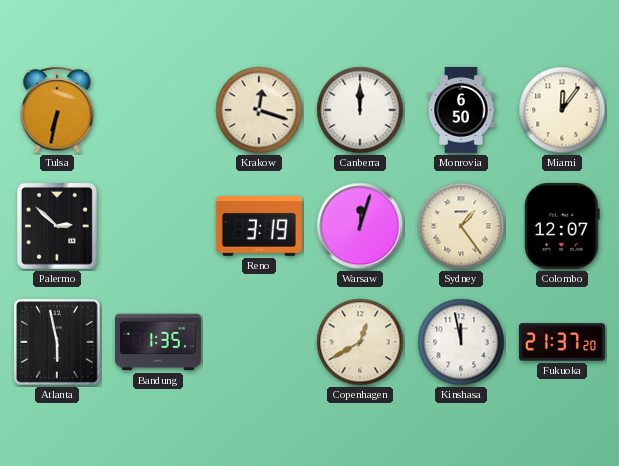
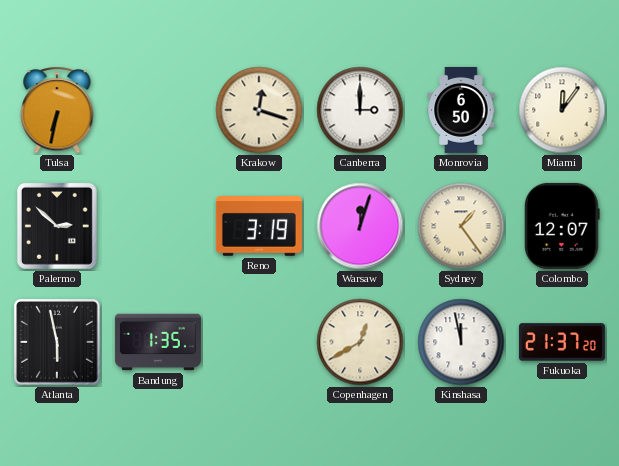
Canberra: 12:00 -> 3:00
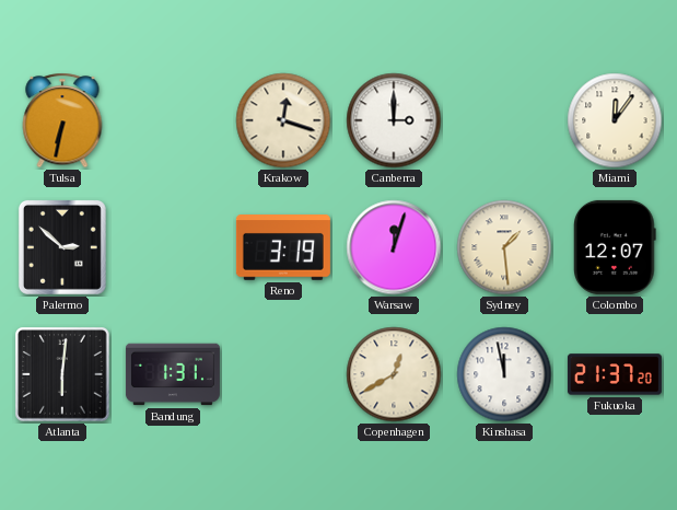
Monrovia: 6:50 -> none
Sydney: 1:24 -> 1:29
Atlanta: 5:58 -> 6:01
Bandung: 1:35 -> 1:31
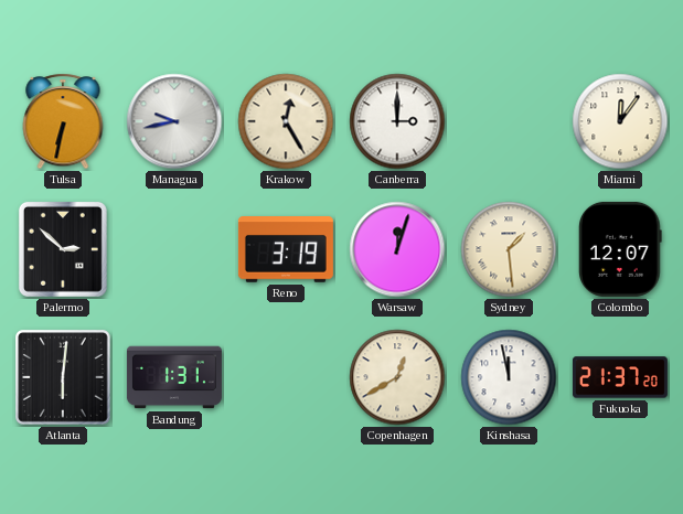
Managua: none -> 9:43
Krakow: 12:18 -> 12:25
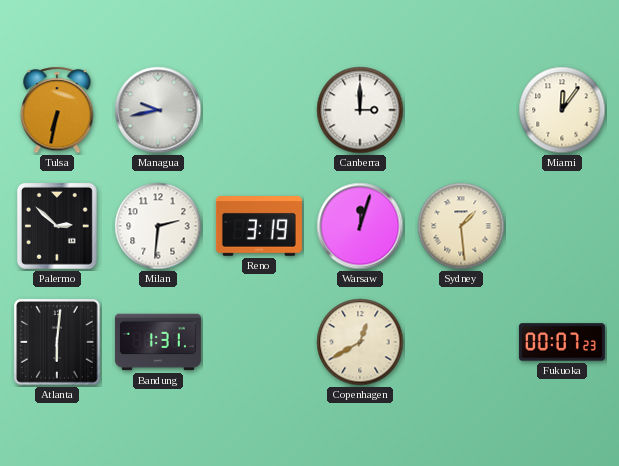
Krakow: 12:25 -> none
Milan: none -> 2:31
Colombo: 12:07 -> none
Kinshasa: 11:58 -> none
Fukuoka: 21:37 -> 00:07
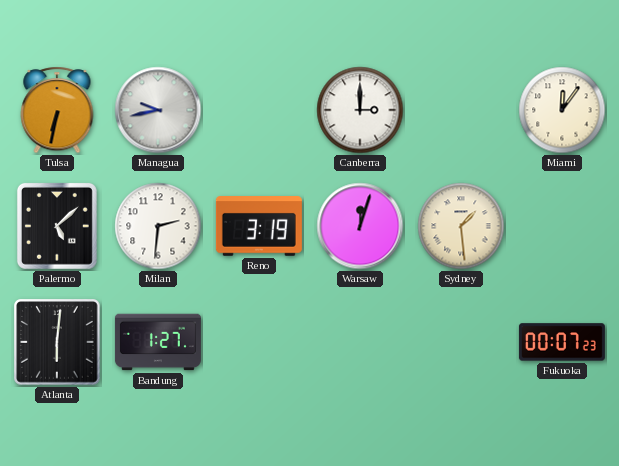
Palermo: 2:52 -> 5:08
Bandung: 1:31 -> 1:27
Copenhagen: 12:40 -> none
